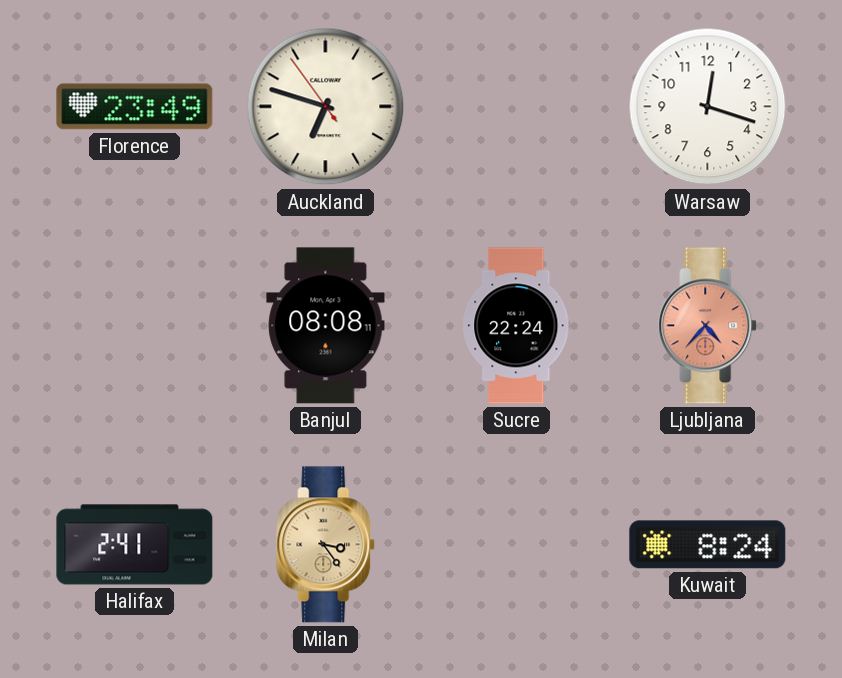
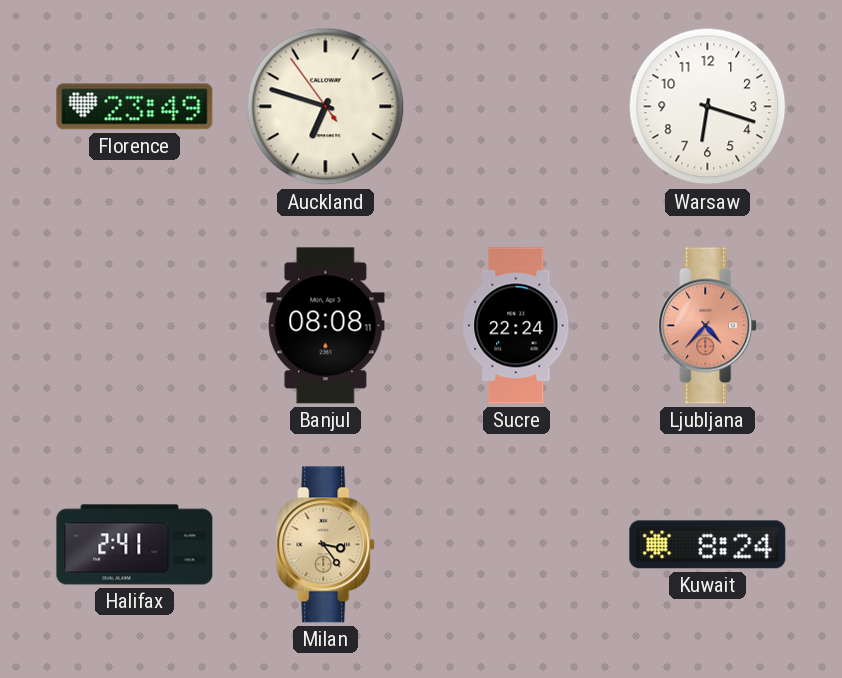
Warsaw: 12:18 -> 6:18
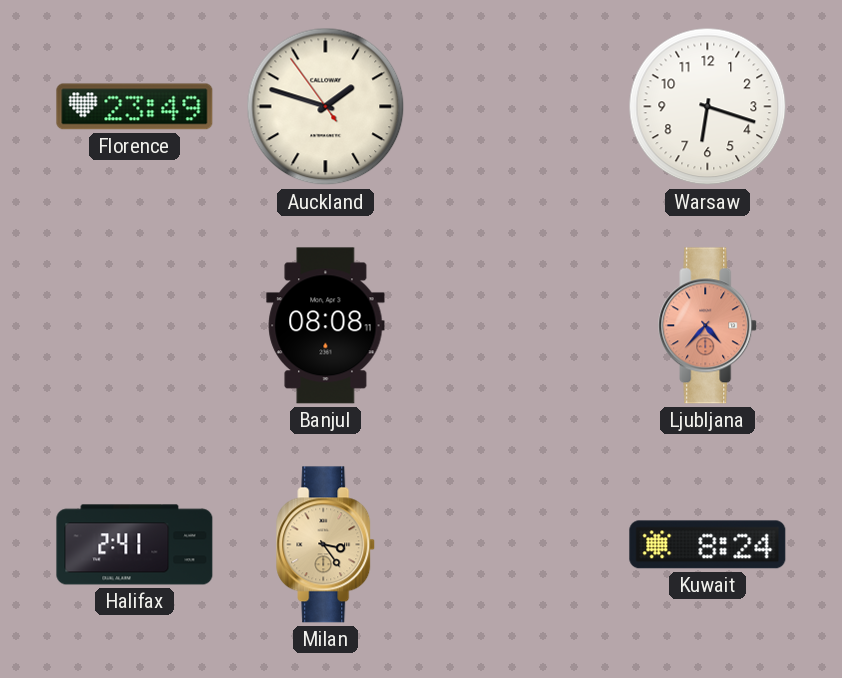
Auckland: 6:47 -> 1:47
Sucre: 22:24 -> none
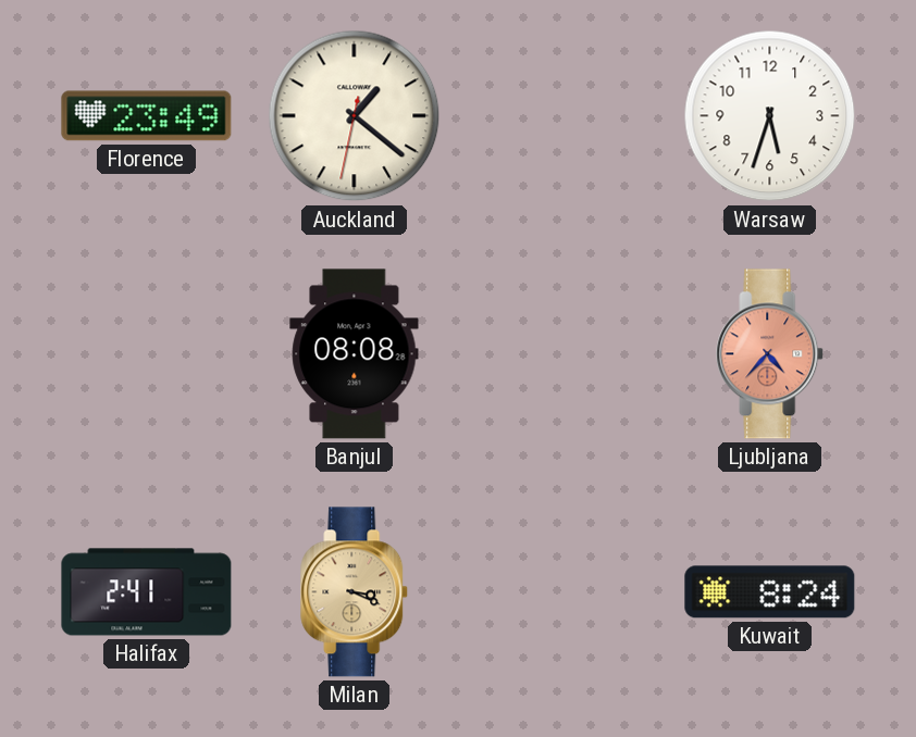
Auckland: 1:47 -> 1:21
Warsaw: 6:18 -> 5:33
Banjul: 08:08:11 -> 08:08
Milan: 3:24 -> 3:19
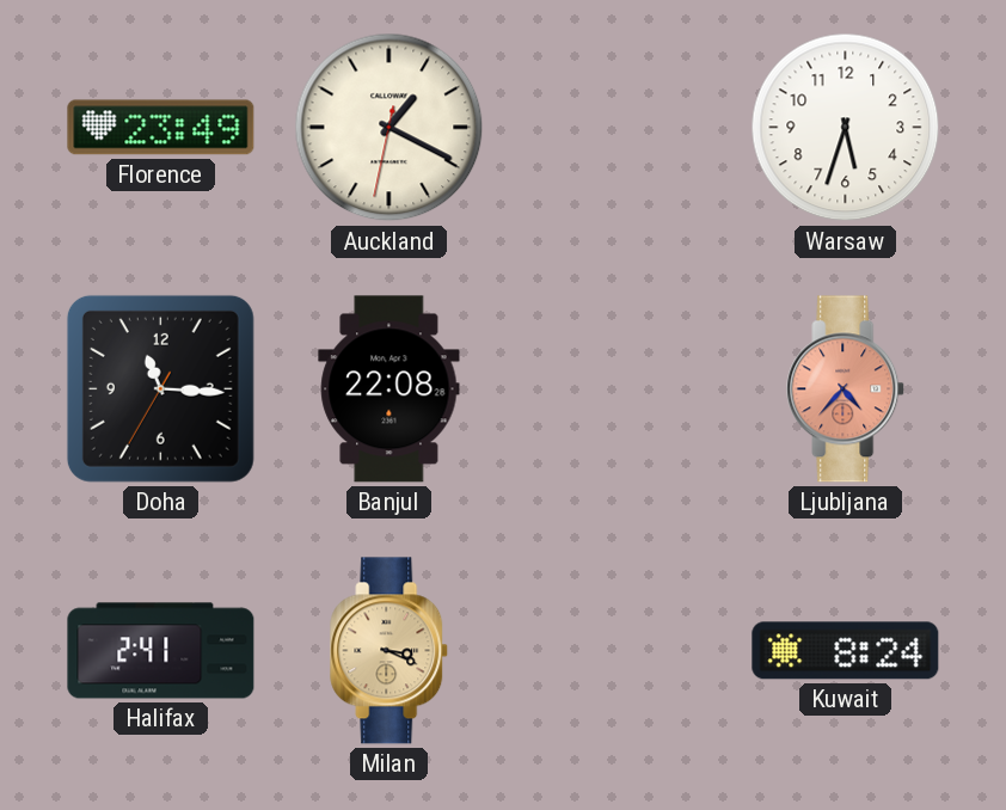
Auckland: 1:21 -> 1:19
Doha: none -> 11:15
Banjul: 08:08 -> 22:08
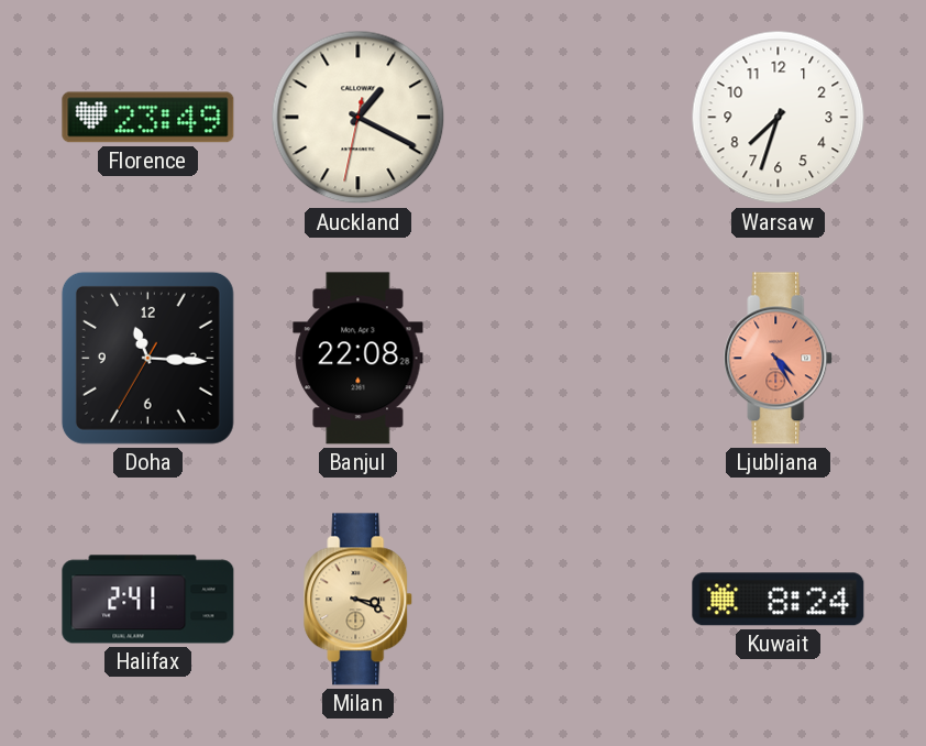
Warsaw: 5:33 -> 7:33
Ljubljana: 4:37 -> 4:25
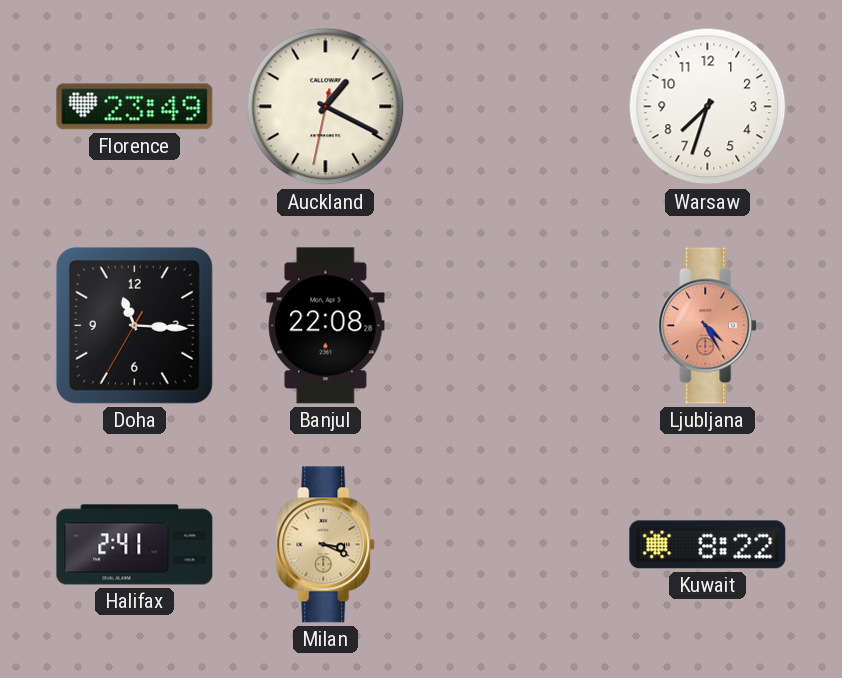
Kuwait: 8:24 -> 8:22
